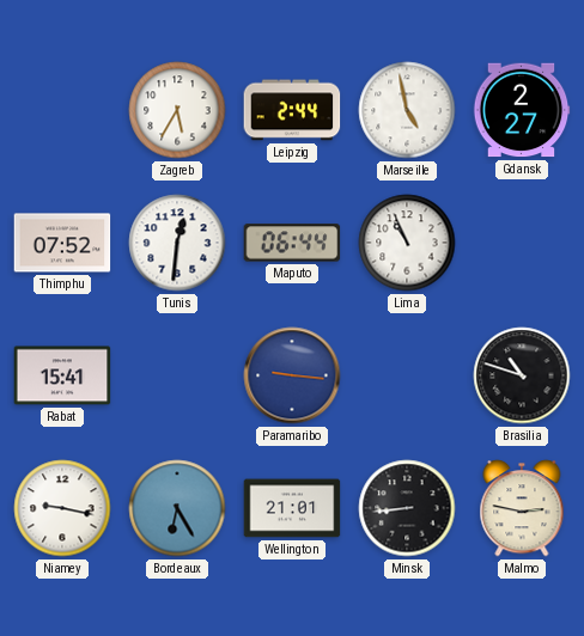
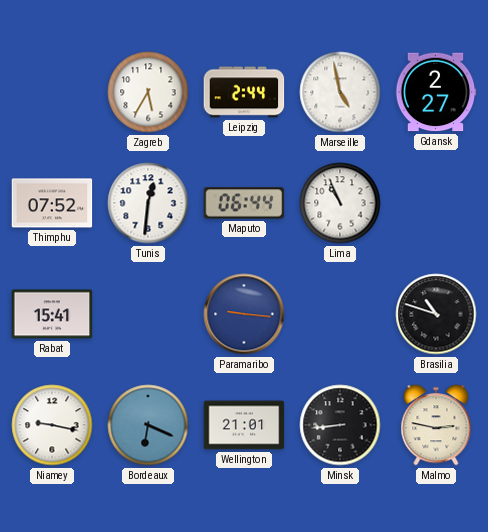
Bordeaux: 6:25 -> 6:19
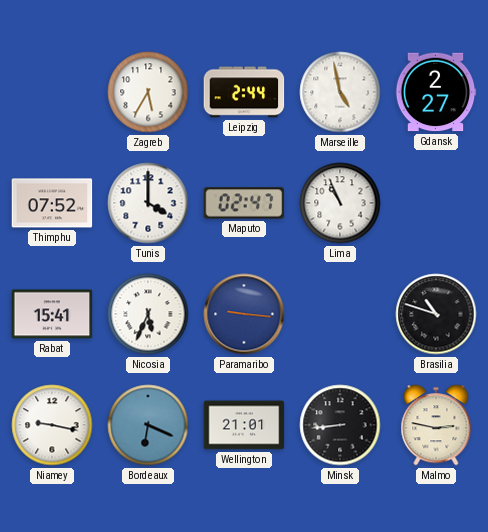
Tunis: 12:31 -> 4:00
Maputo: 06:44 -> 02:47
Nicosia: none -> 5:34
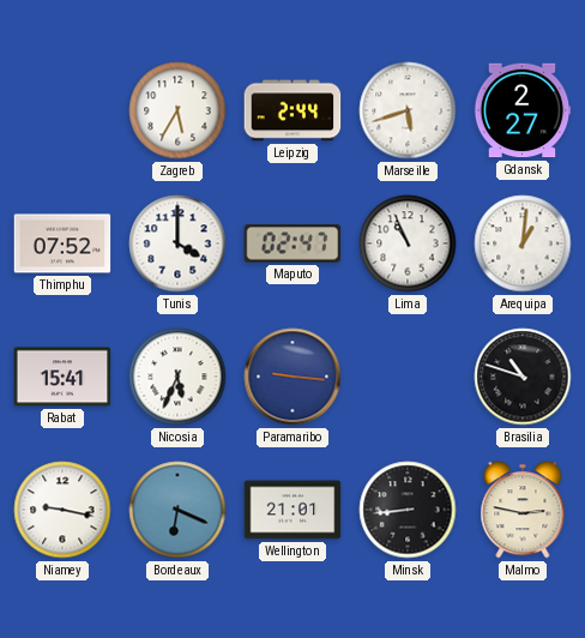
Marseille: 4:58 -> 5:42
Arequipa: none -> 1:01
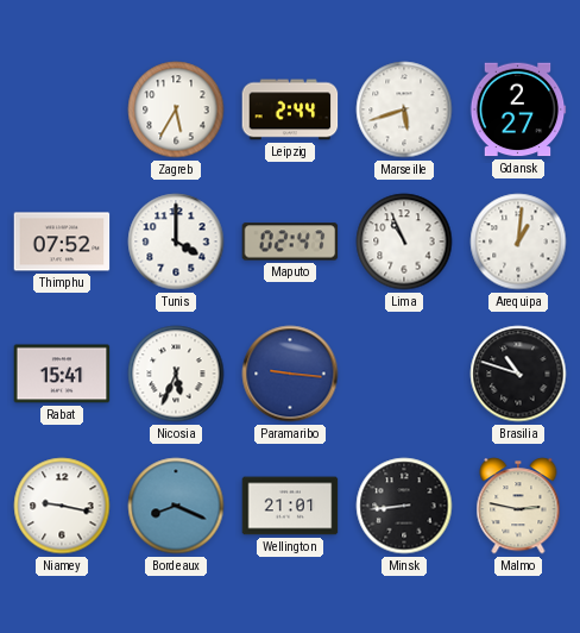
Bordeaux: 6:19 -> 8:19
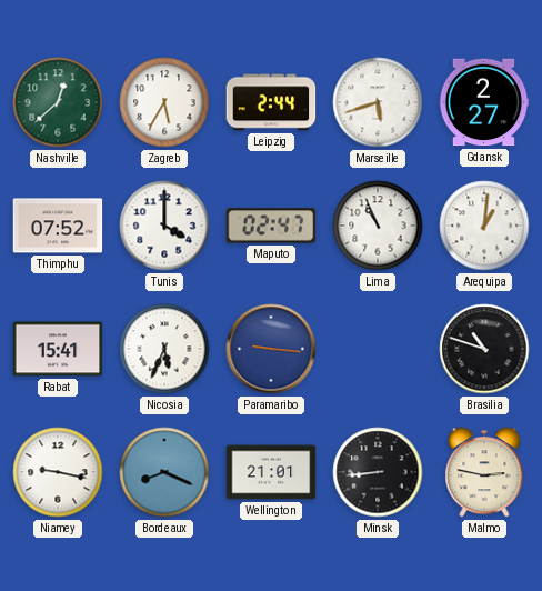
Nashville: none -> 12:38
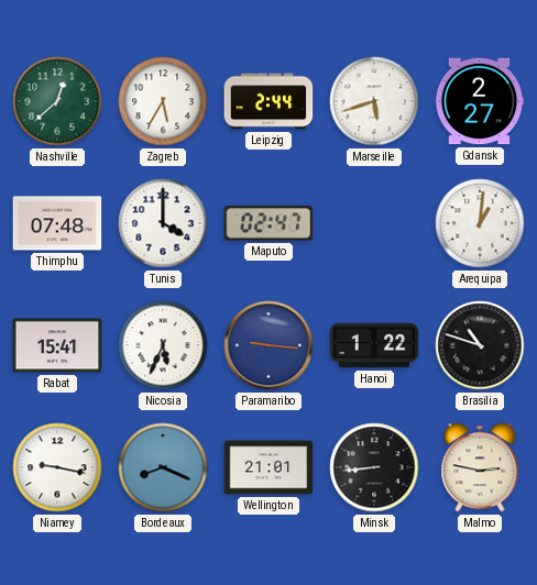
Thimphu: 07:52 -> 07:48
Lima: 10:56 -> none
Hanoi: none -> 1:22
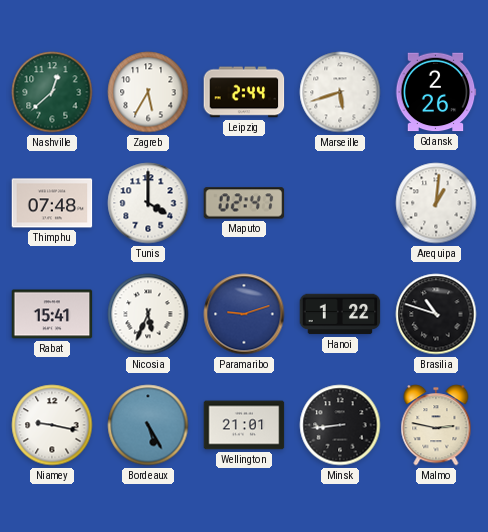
Gdansk: 2:27 -> 2:26
Paramaribo: 9:16 -> 9:12
Bordeaux: 8:19 -> 5:25
